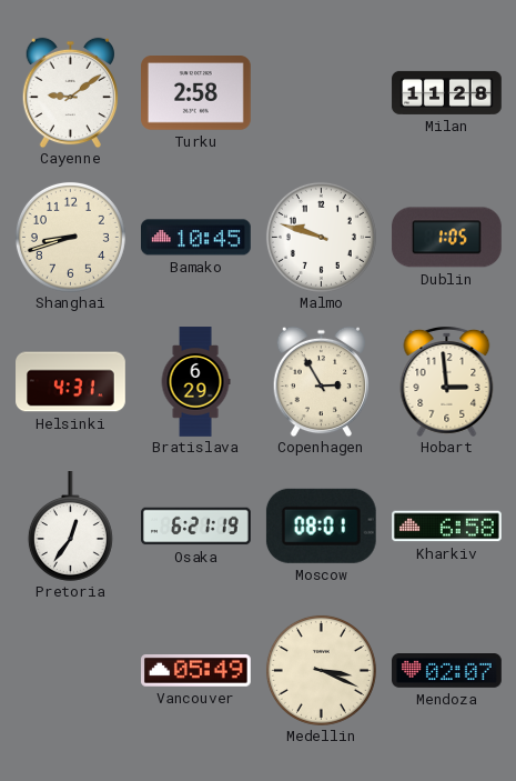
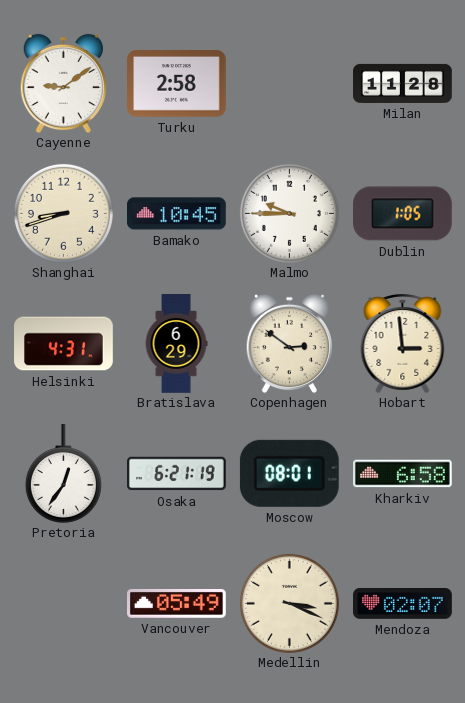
Malmo: 9:48 -> 9:45
Copenhagen: 2:55 -> 2:51
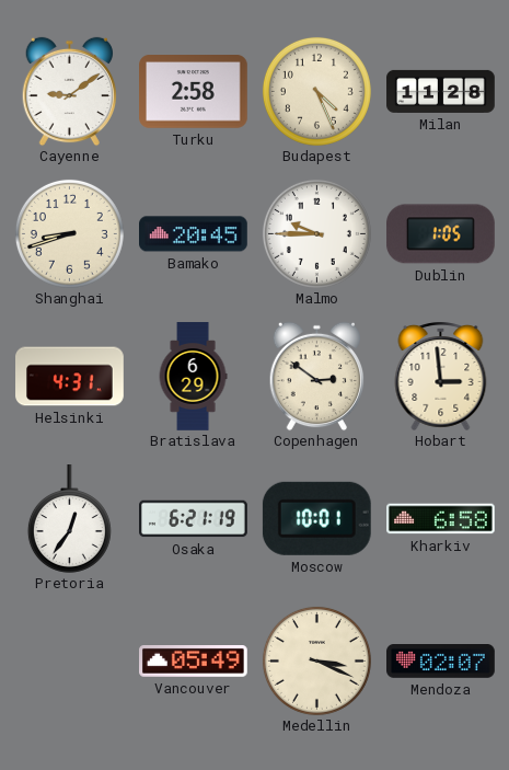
Budapest: none -> 4:26
Bamako: 10:45 -> 20:45
Moscow: 08:01 -> 10:01
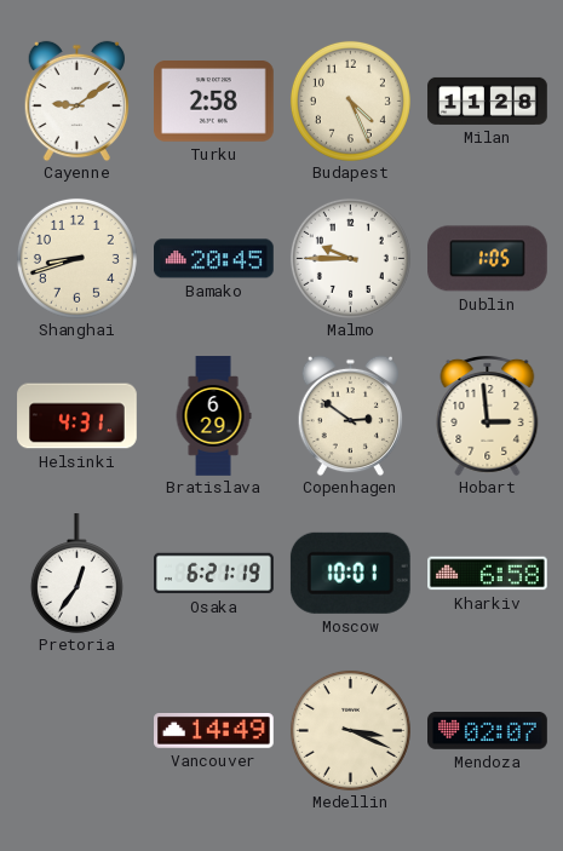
Vancouver: 05:49 -> 14:49
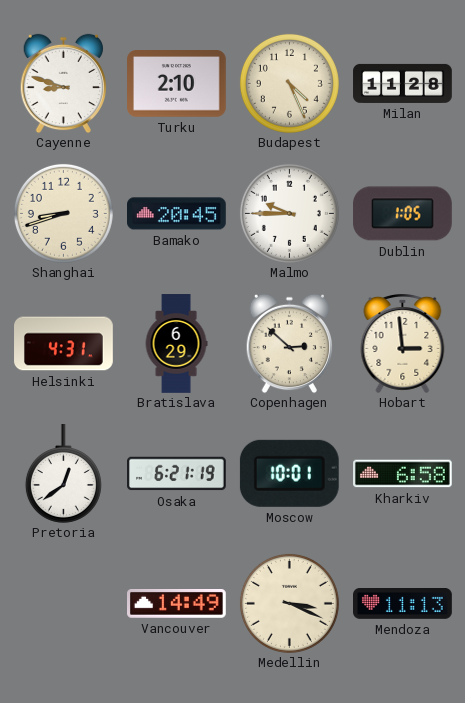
Cayenne: 9:09 -> 8:48
Turku: 2:58 -> 2:10
Copenhagen: 2:51 -> 2:52
Pretoria: 12:36 -> 12:39
Mendoza: 02:07 -> 11:13
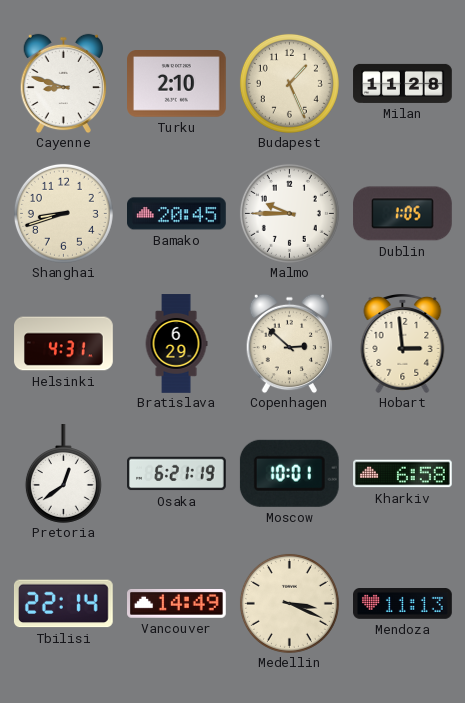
Budapest: 4:26 -> 1:26
Tbilisi: none -> 22:14
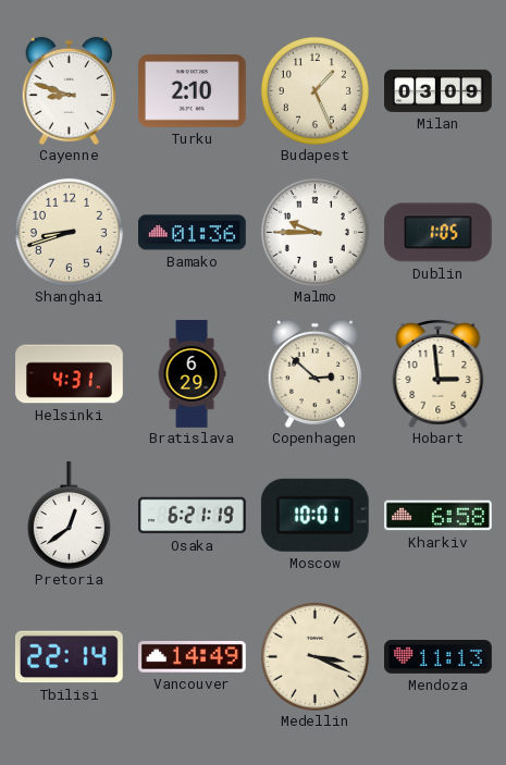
Milan: 11:28 -> 03:09
Bamako: 20:45 -> 01:36
